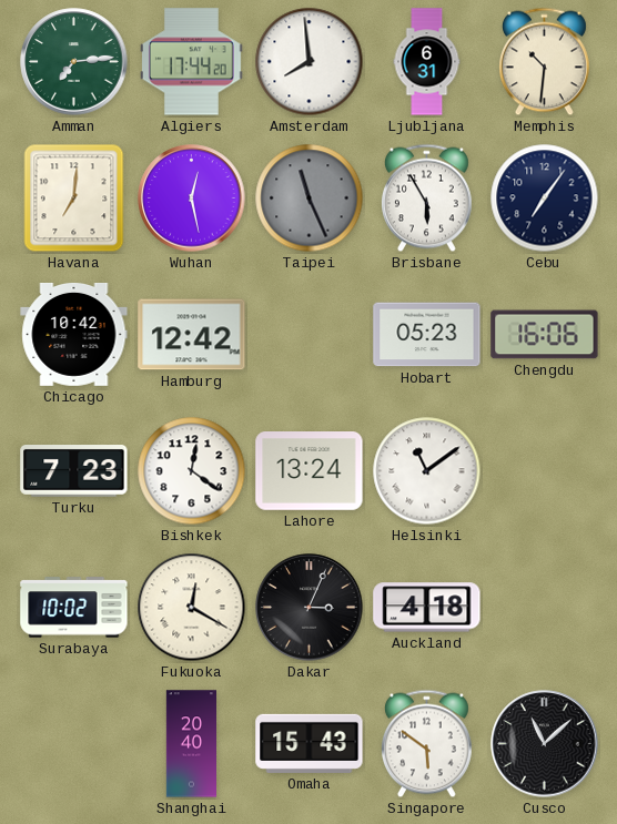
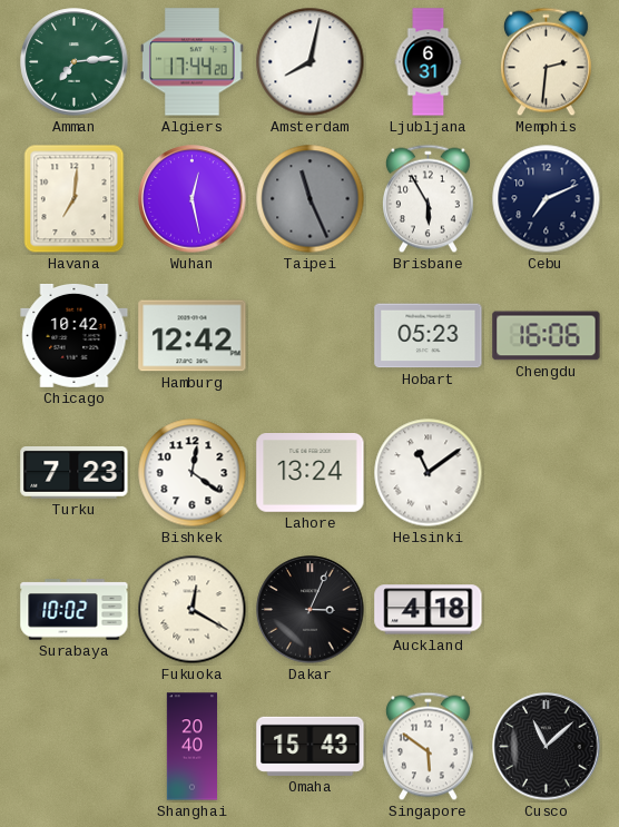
Amsterdam: 7:59 -> 8:02
Memphis: 10:31 -> 2:31
Cebu: 7:06 -> 7:11
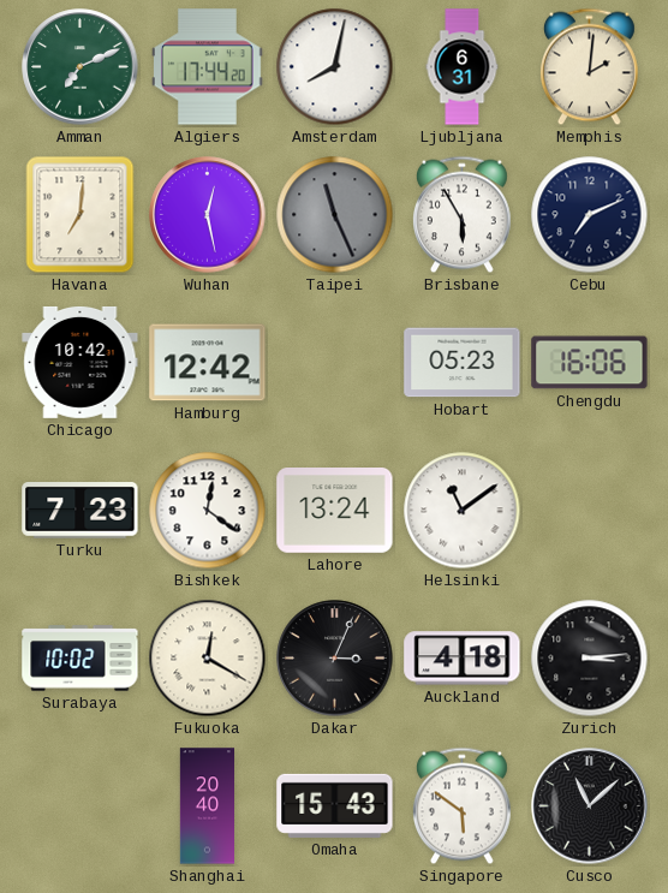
Amman: 7:14 -> 7:11
Memphis: 2:31 -> 2:01
Zurich: none -> 3:14
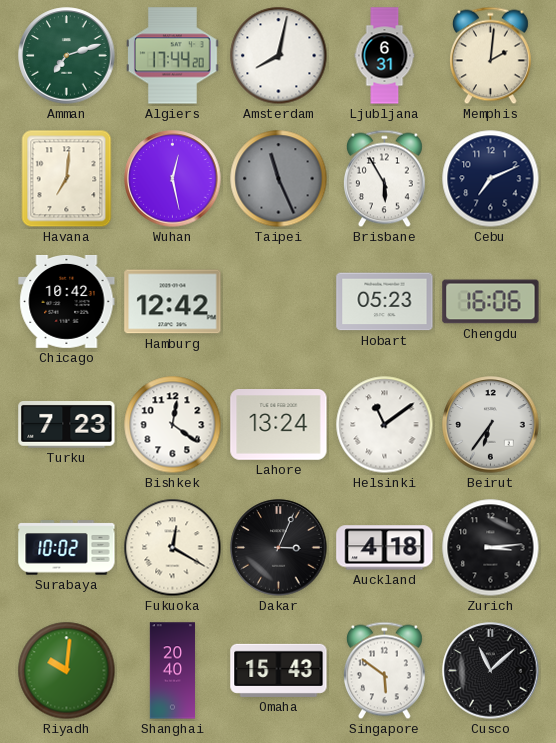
Amman: 7:11 -> 7:12
Beirut: none -> 6:36
Riyadh: none -> 10:01
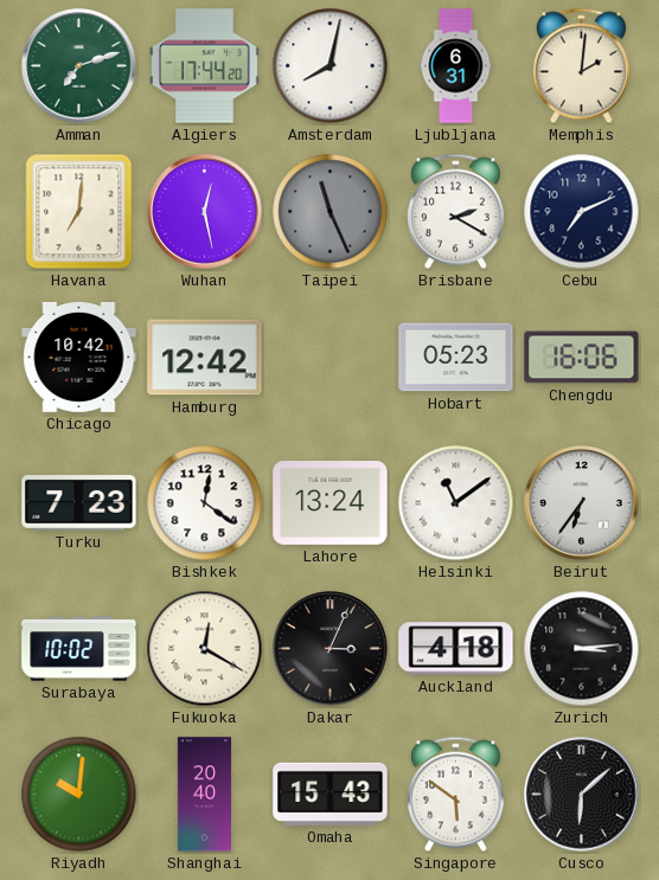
Brisbane: 5:55 -> 2:20
Cusco: 11:08 -> 6:08
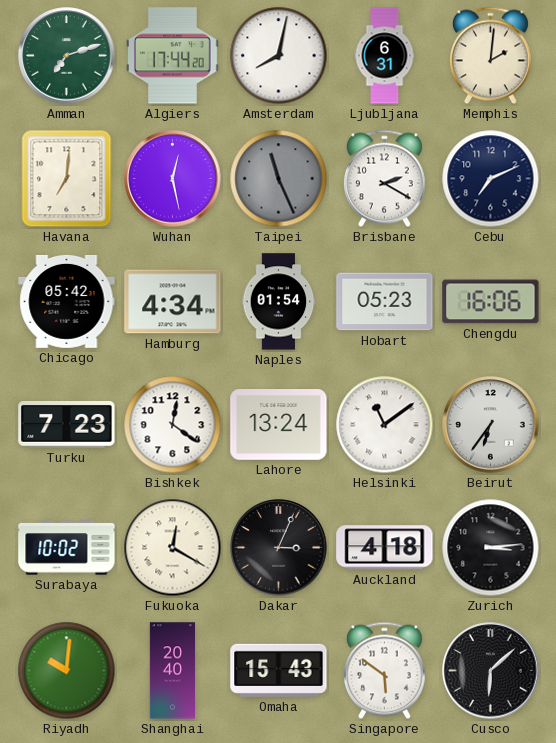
Chicago: 10:42 -> 05:42
Hamburg: 12:42 -> 4:34
Naples: none -> 01:54
